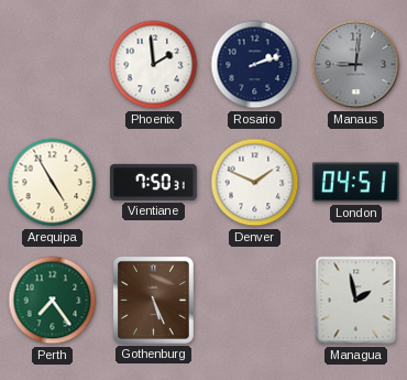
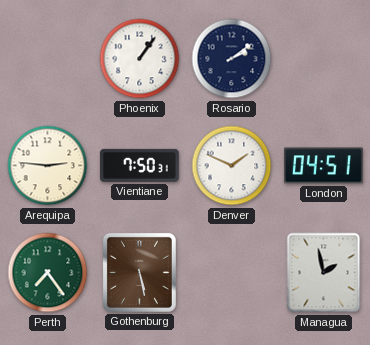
Phoenix: 1:59 -> 1:06
Rosario: 2:12 -> 2:09
Manaus: 9:01 -> none
Arequipa: 4:55 -> 2:46
Gothenburg: 5:26 -> 5:28
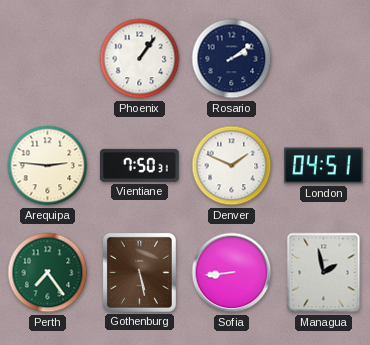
Sofia: none -> 8:44
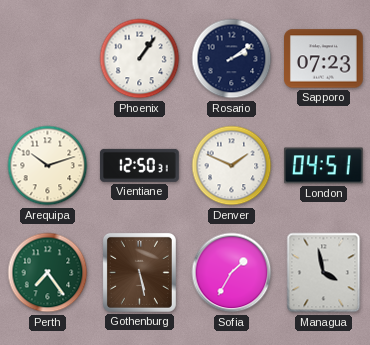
Sapporo: none -> 07:23
Arequipa: 2:46 -> 10:12
Vientiane: 7:50 -> 12:50
Sofia: 8:44 -> 1:35
Managua: 1:58 -> 3:58
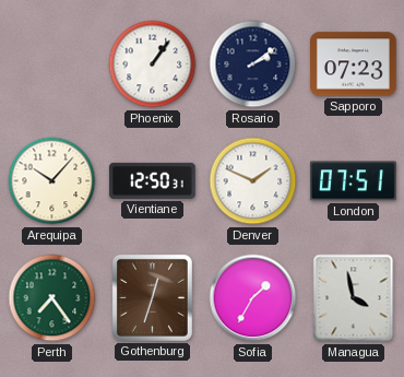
Arequipa: 10:12 -> 10:07
London: 04:51 -> 07:51
Gothenburg: 5:28 -> 12:33
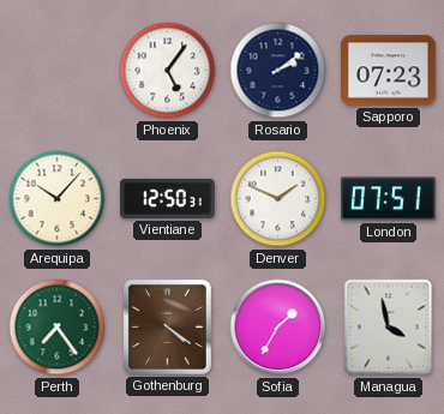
Phoenix: 1:06 -> 5:06
Gothenburg: 12:33 -> 4:21
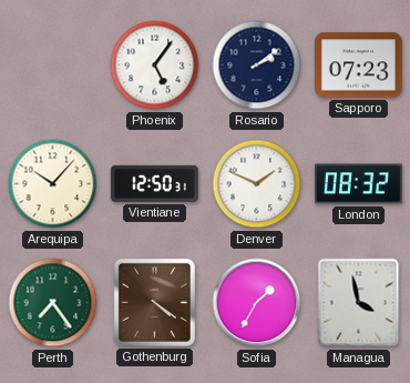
London: 07:51 -> 08:32
